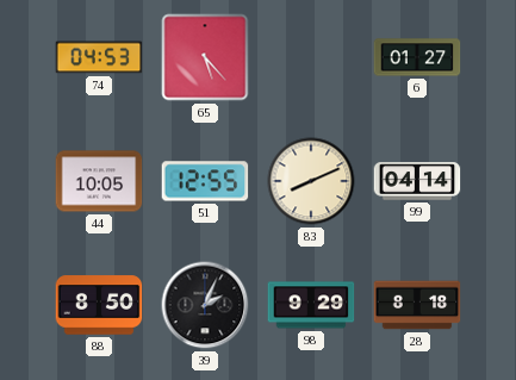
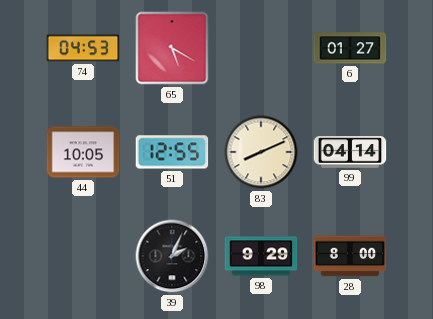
65: 5:23 -> 5:20
88: 8:50 -> none
28: 8:18 -> 8:00
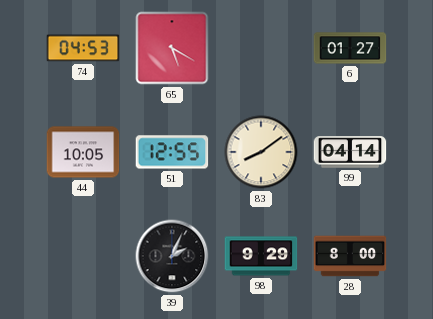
83: 8:11 -> 8:09
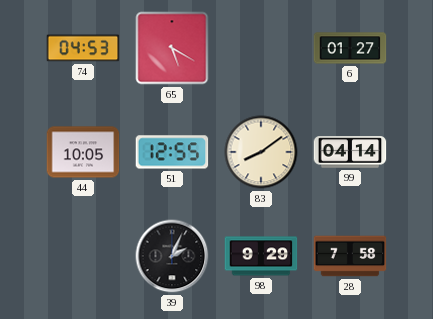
28: 8:00 -> 7:58
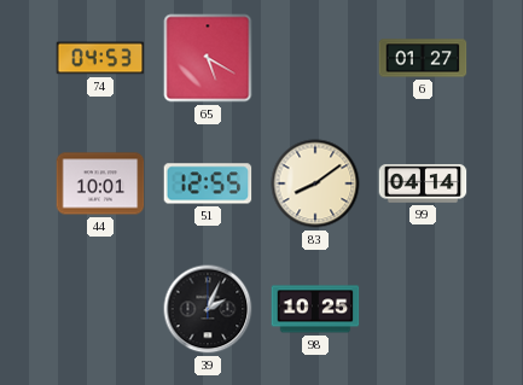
44: 10:05 -> 10:01
98: 9:29 -> 10:25
28: 7:58 -> none
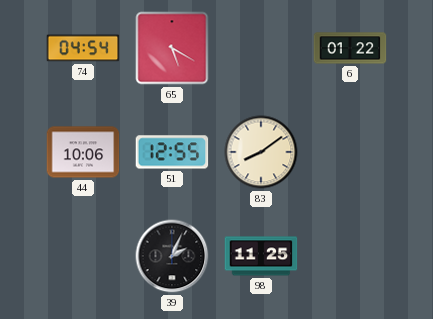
74: 04:53 -> 04:54
6: 01:27 -> 01:22
44: 10:01 -> 10:06
99: 04:14 -> none
98: 10:25 -> 11:25
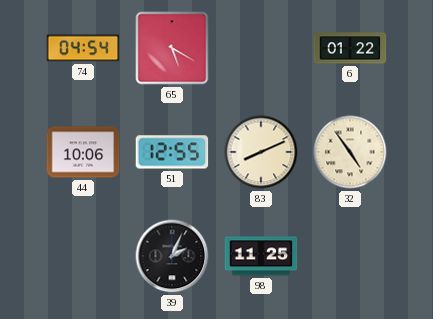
83: 8:09 -> 8:11
32: none -> 4:54
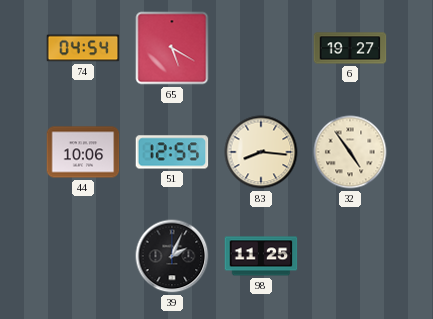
6: 01:22 -> 19:27
83: 8:11 -> 8:16
